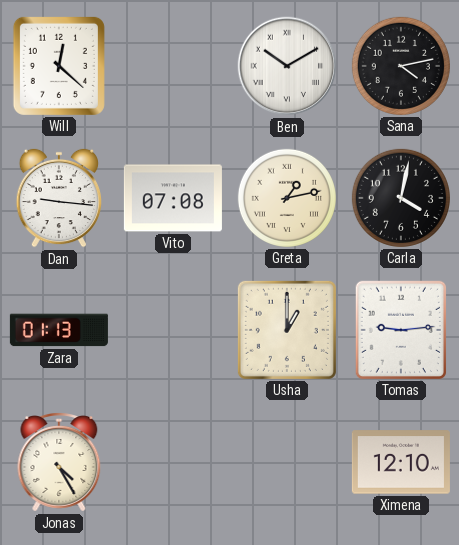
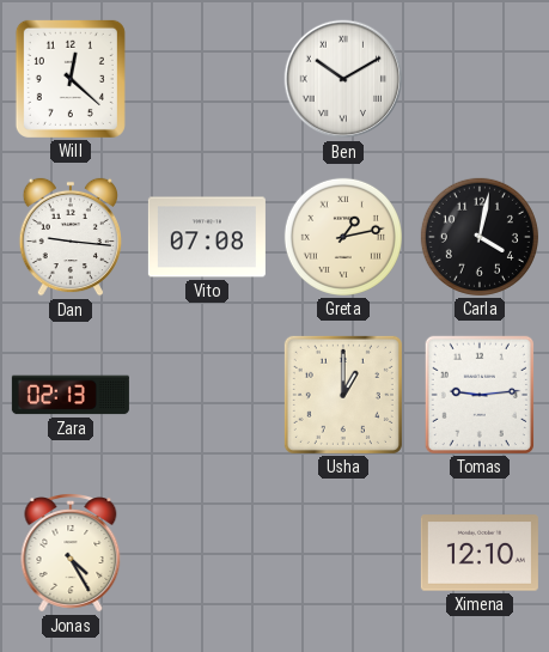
Sana: 4:13 -> none
Zara: 01:13 -> 02:13
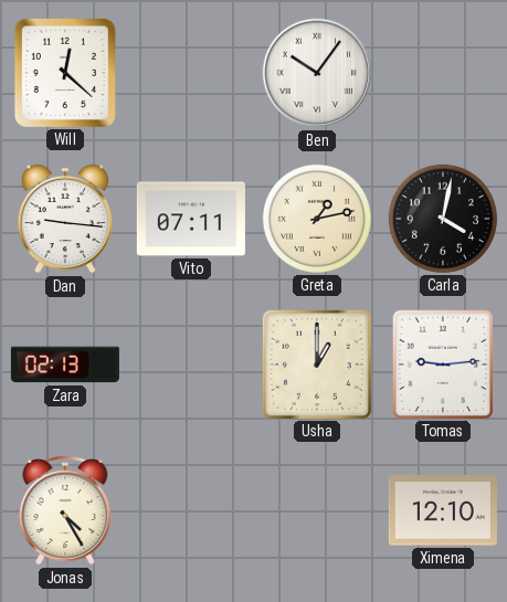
Ben: 10:10 -> 10:06
Vito: 07:08 -> 07:11
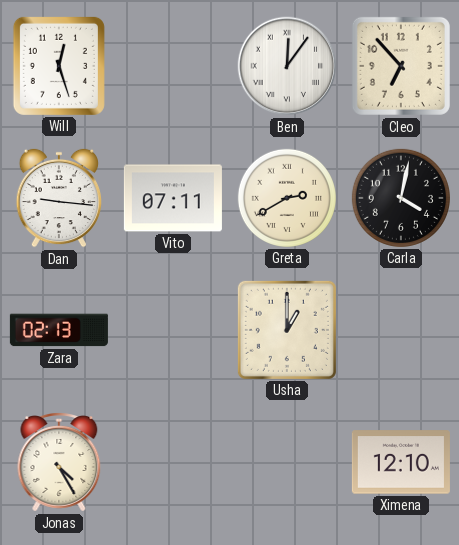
Will: 12:22 -> 12:27
Ben: 10:06 -> 12:06
Cleo: none -> 6:53
Greta: 1:13 -> 2:40
Tomas: 9:14 -> none
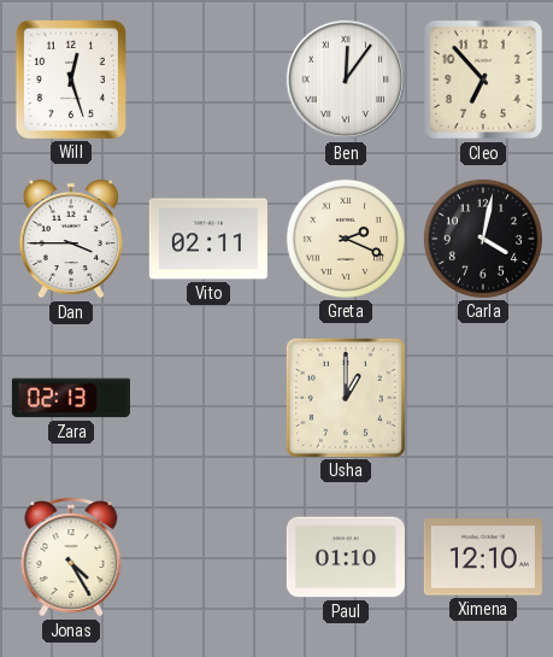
Dan: 9:16 -> 3:45
Vito: 07:11 -> 02:11
Greta: 2:40 -> 2:19
Paul: none -> 01:10
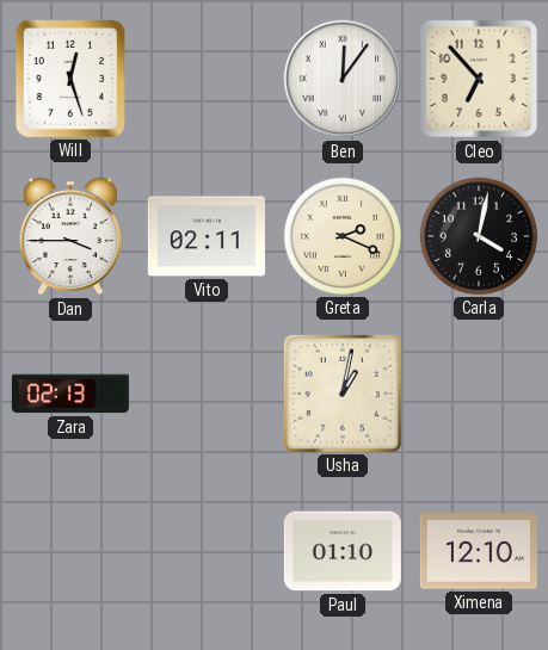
Usha: 1:00 -> 1:02
Jonas: 4:25 -> none
